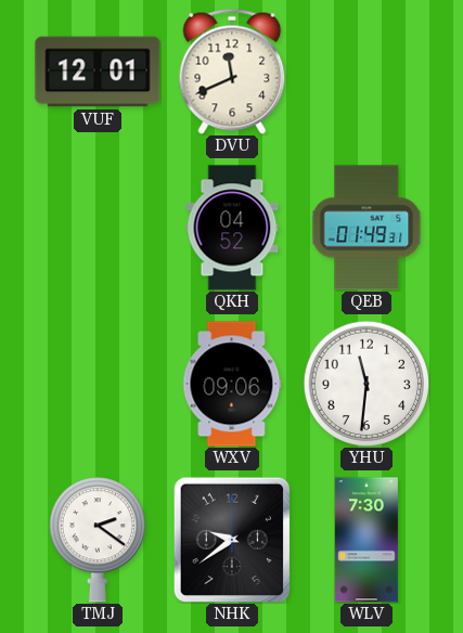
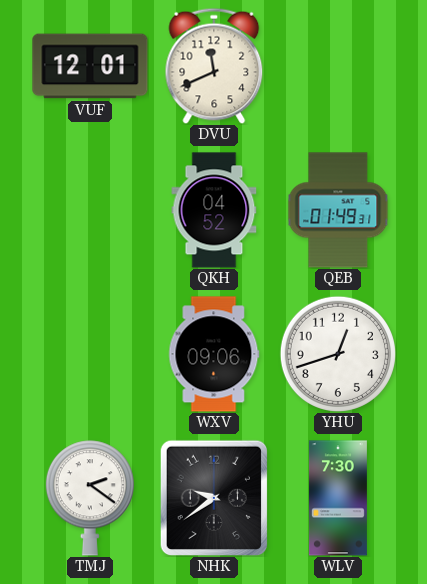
YHU: 11:31 -> 12:42
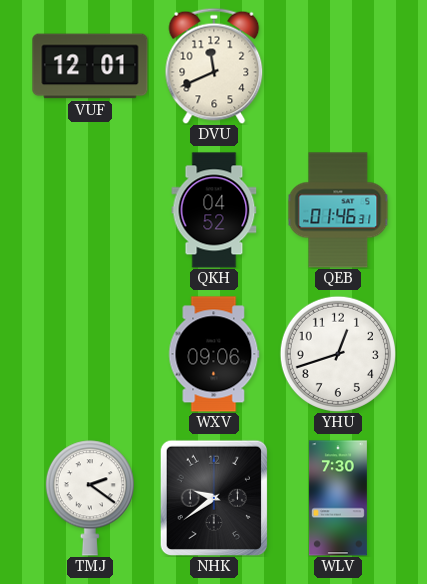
QEB: 01:49 -> 01:46
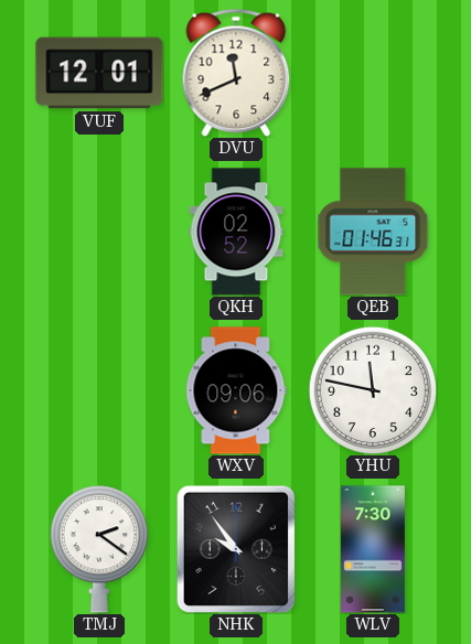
QKH: 04:52 -> 02:52
YHU: 12:42 -> 11:47
NHK: 9:39 -> 9:54
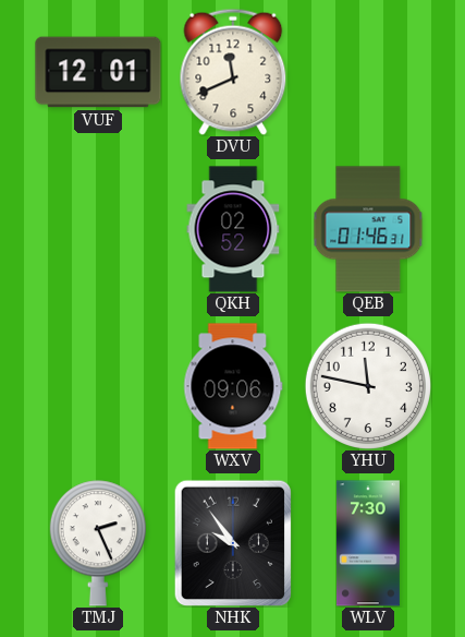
TMJ: 2:21 -> 2:26
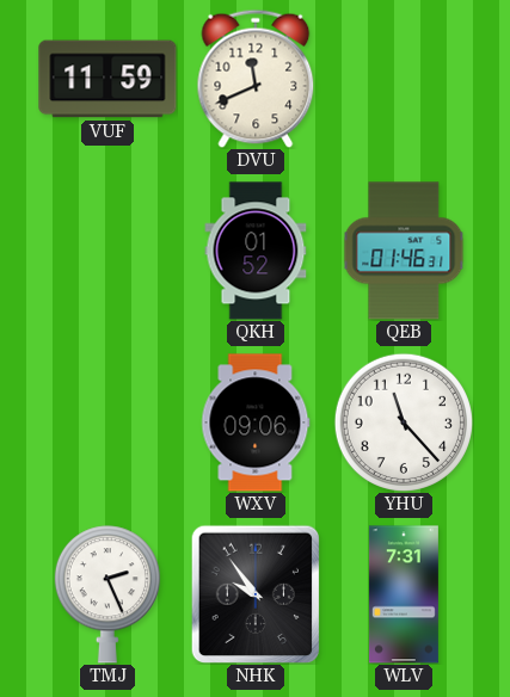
VUF: 12:01 -> 11:59
QKH: 02:52 -> 01:52
YHU: 11:47 -> 11:23
WLV: 7:30 -> 7:31
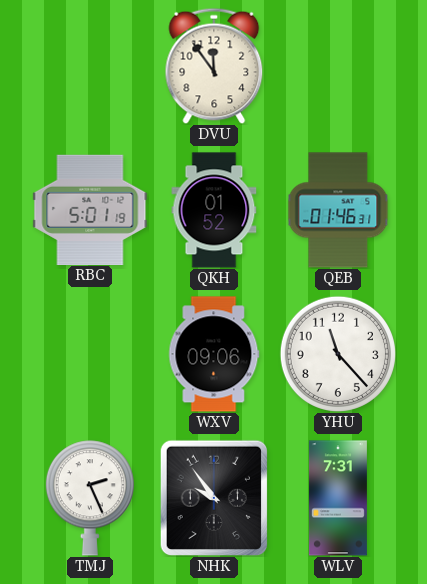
VUF: 11:59 -> none
DVU: 11:41 -> 11:54
RBC: none -> 5:01
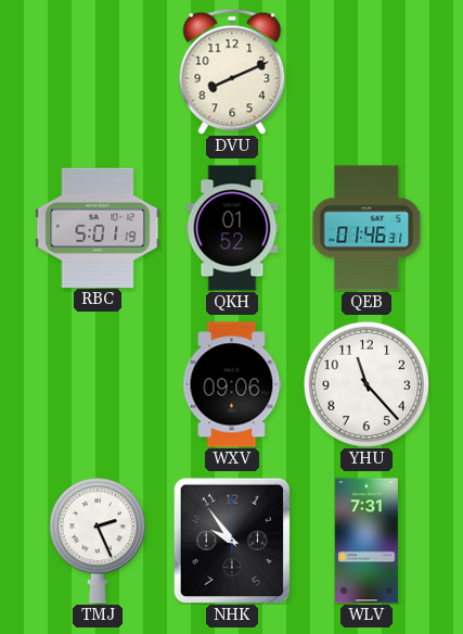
DVU: 11:54 -> 8:11
